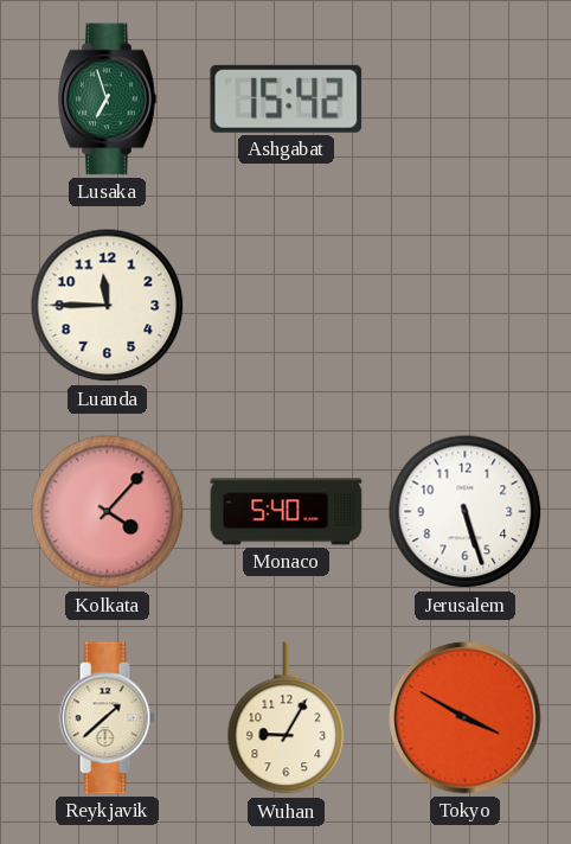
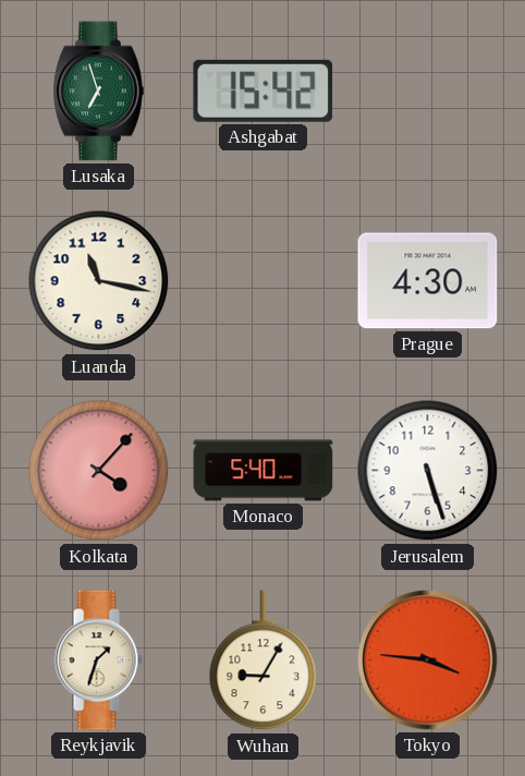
Luanda: 11:45 -> 11:17
Prague: none -> 4:30
Reykjavik: 1:38 -> 1:33
Tokyo: 3:50 -> 3:46
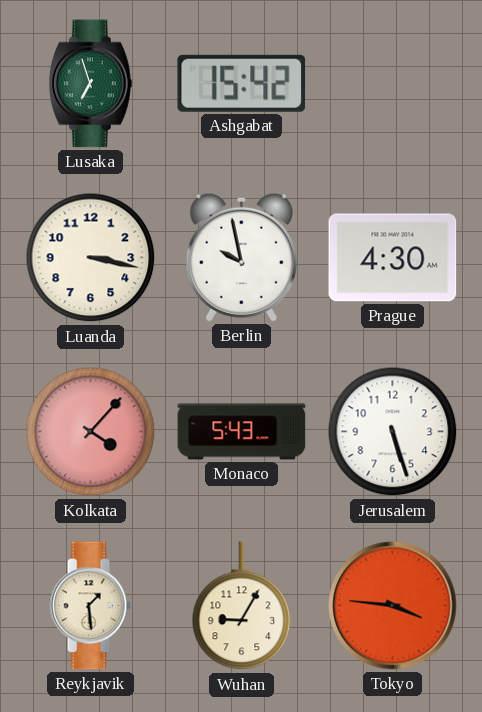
Luanda: 11:17 -> 3:17
Berlin: none -> 9:58
Monaco: 5:40 -> 5:43
Reykjavik: 1:33 -> 1:29
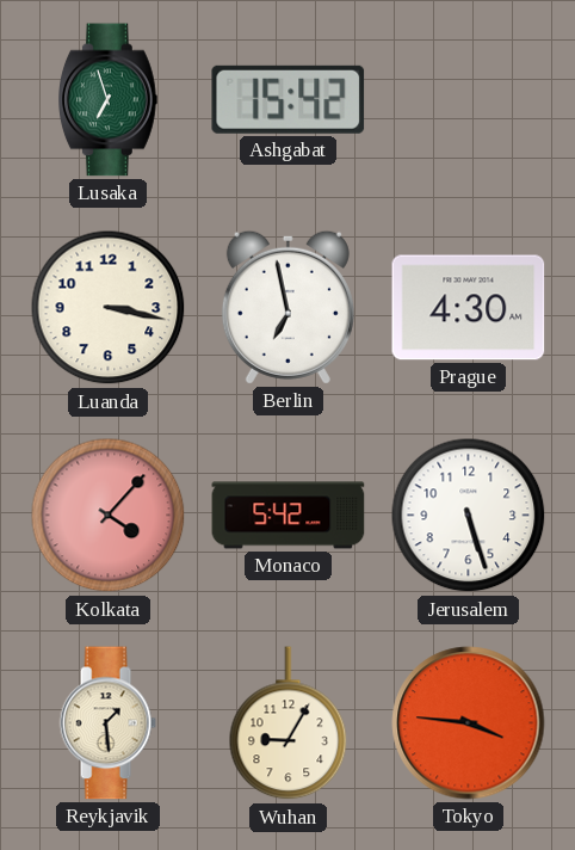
Berlin: 9:58 -> 6:58
Monaco: 5:43 -> 5:42
